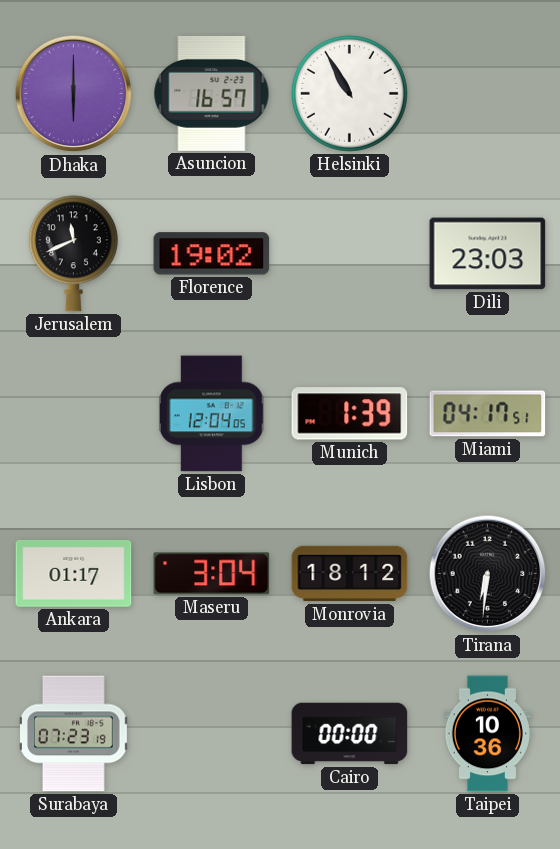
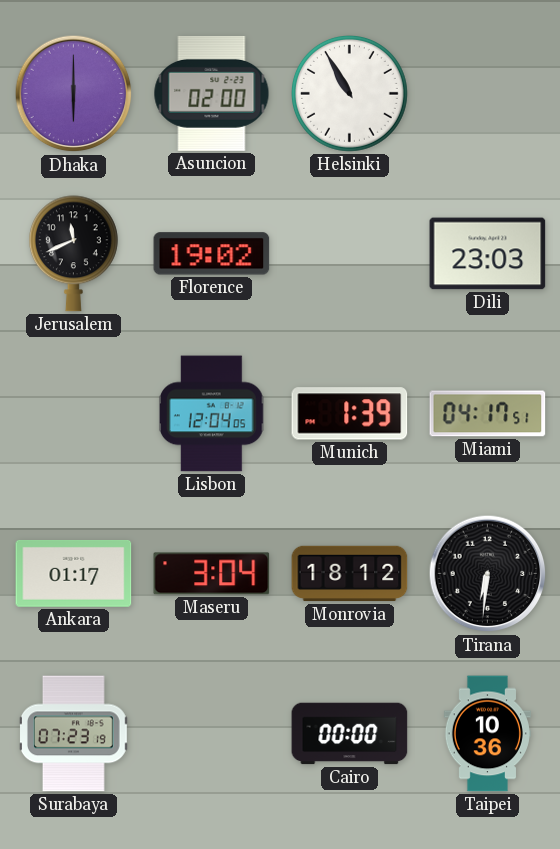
Asuncion: 16:57 -> 02:00
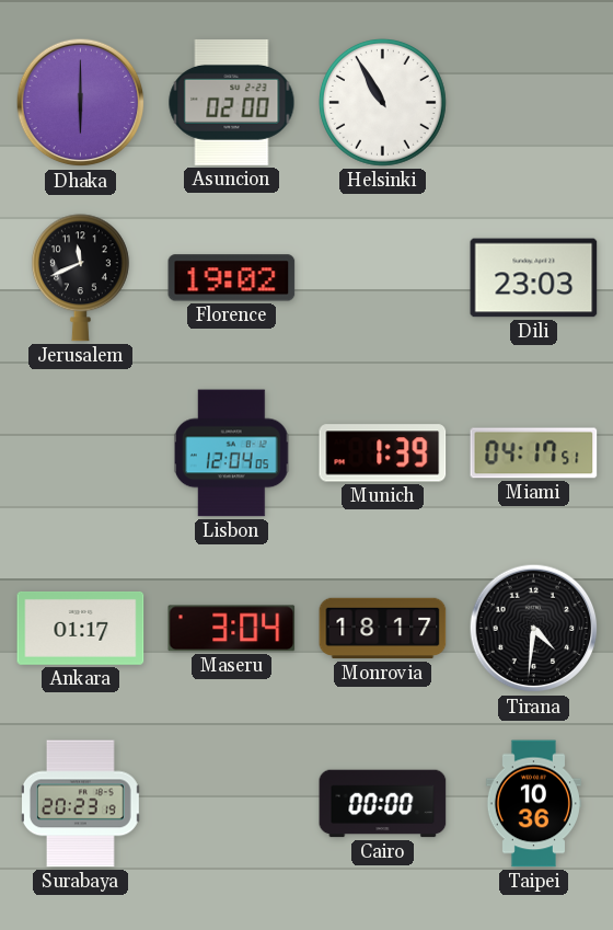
Monrovia: 18:12 -> 18:17
Tirana: 6:31 -> 4:31
Surabaya: 07:23 -> 20:23
